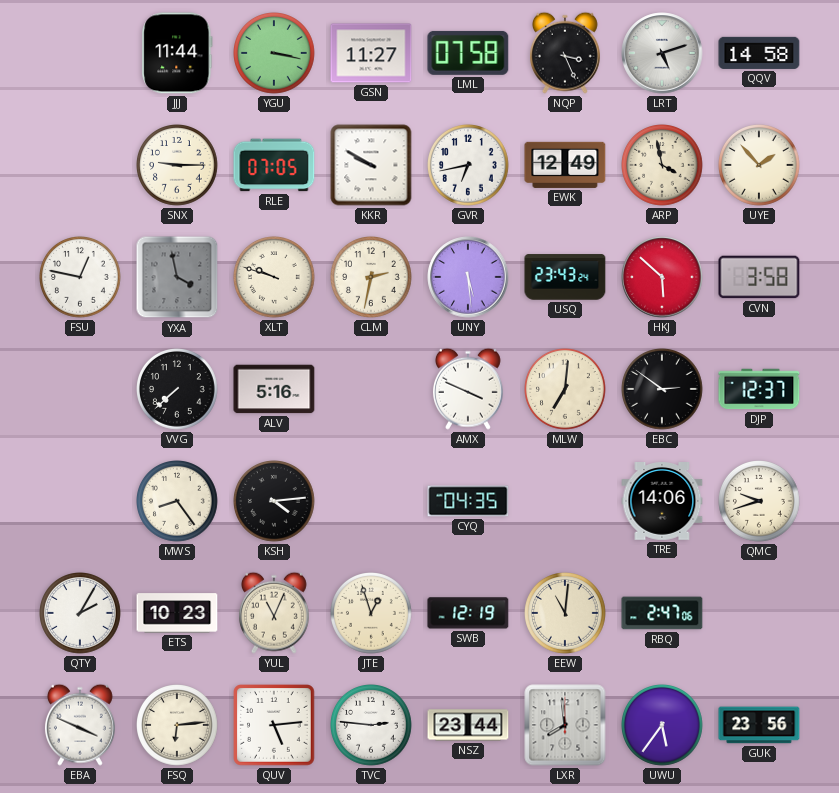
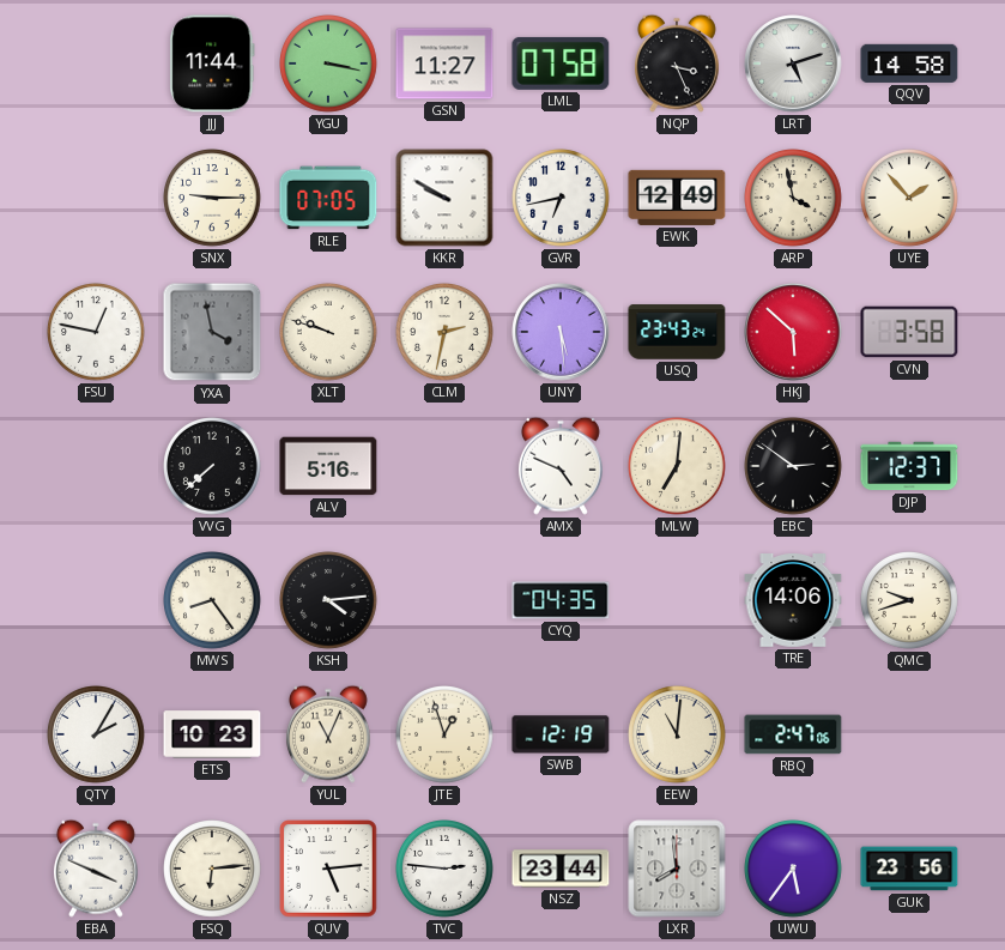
AMX: 3:49 -> 4:49
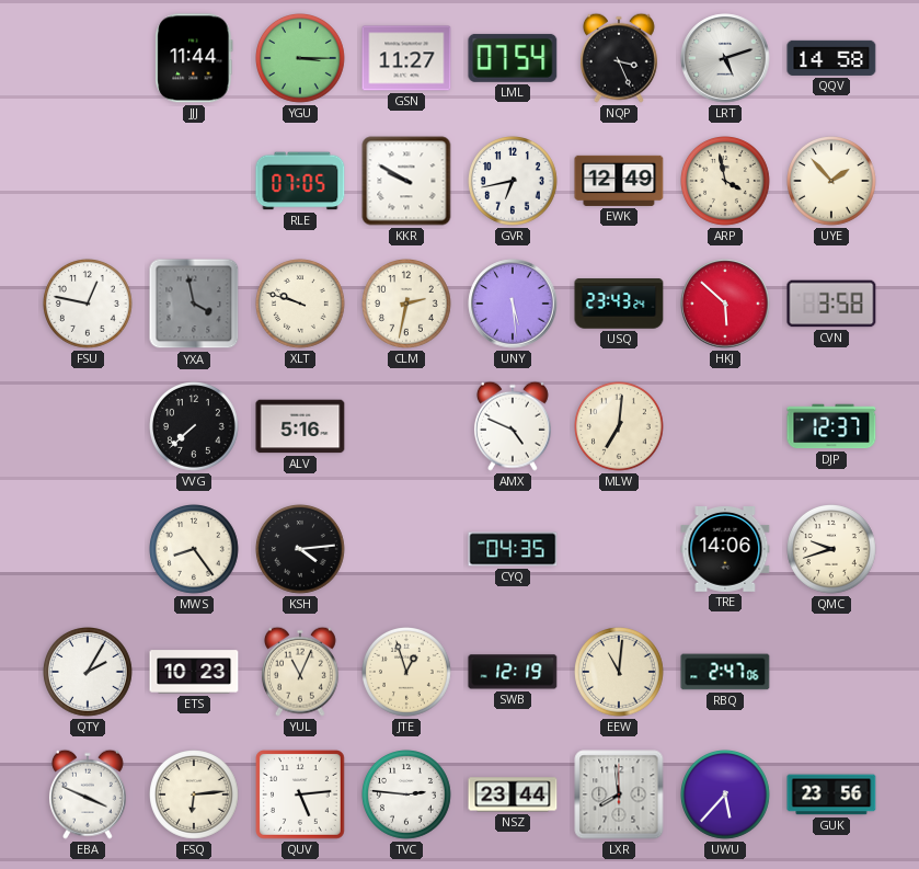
YGU: 3:17 -> 3:15
LML: 07:58 -> 07:54
SNX: 9:15 -> none
EBC: 2:51 -> none
UWU: 5:36 -> 5:37
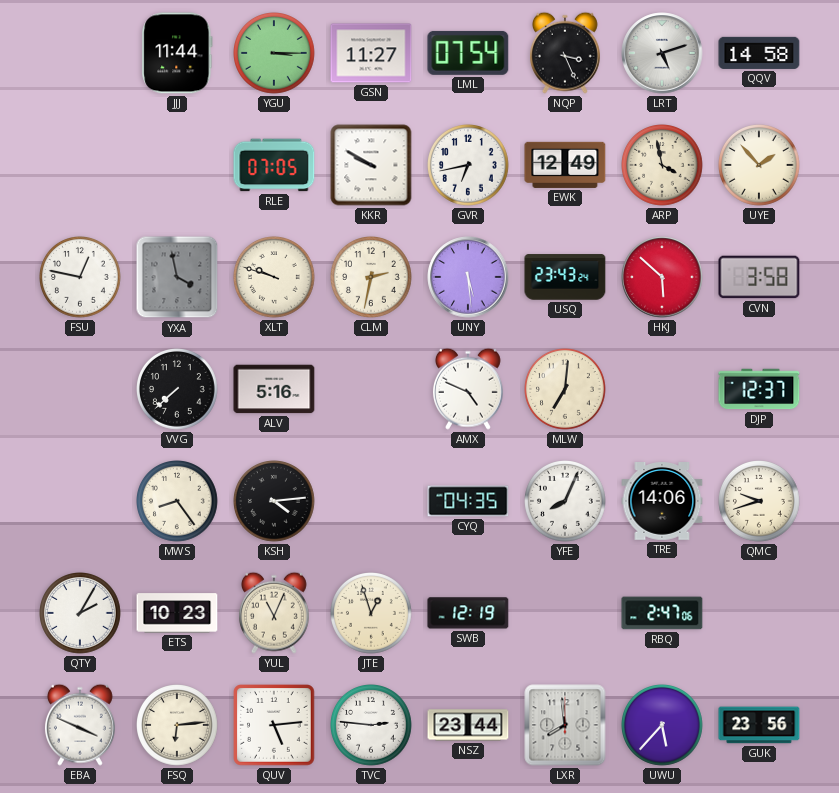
YFE: none -> 8:04
EEW: 11:01 -> none
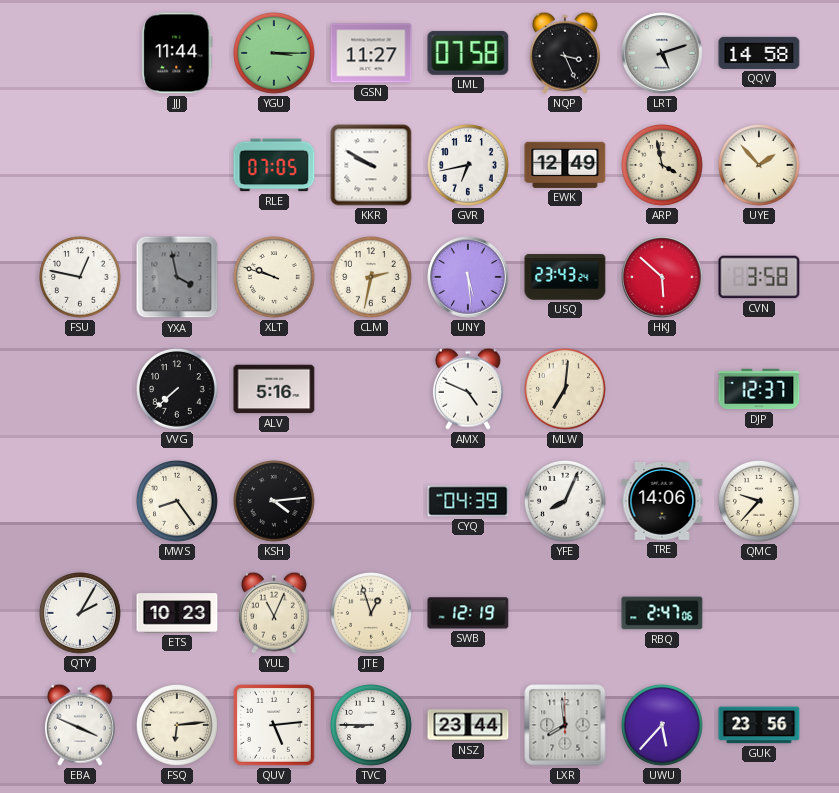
LML: 07:54 -> 07:58
CYQ: 04:35 -> 04:39
QMC: 9:42 -> 9:37
TVC: 2:46 -> 8:45
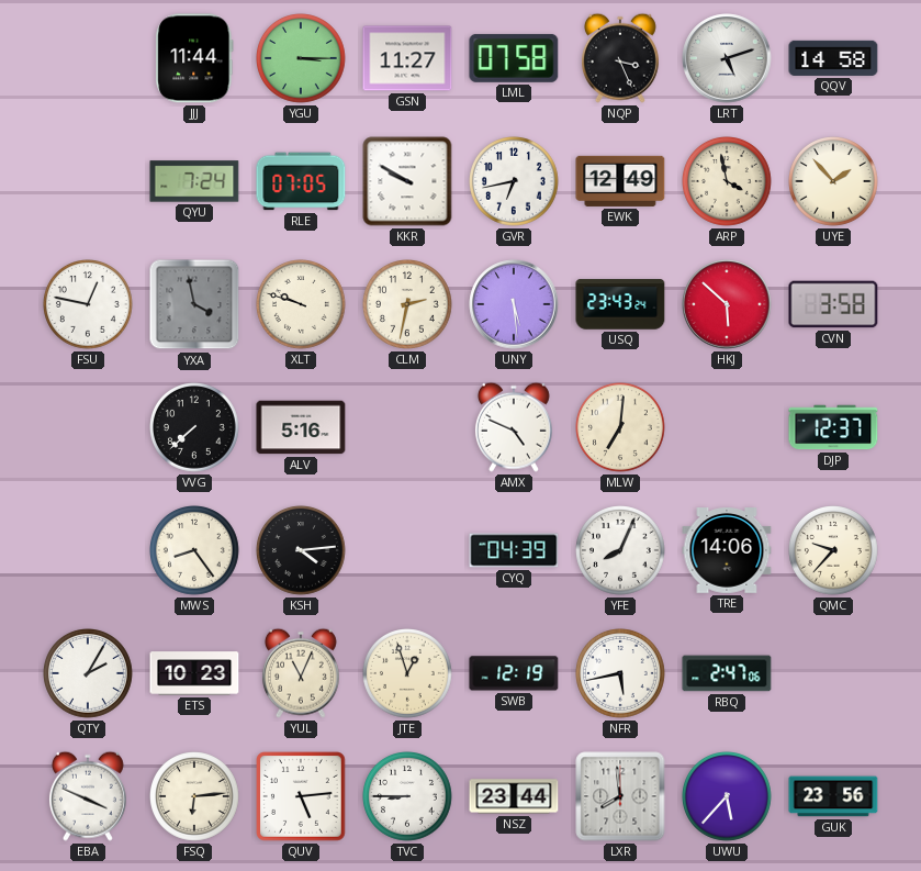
QYU: none -> 7:24
NFR: none -> 5:43
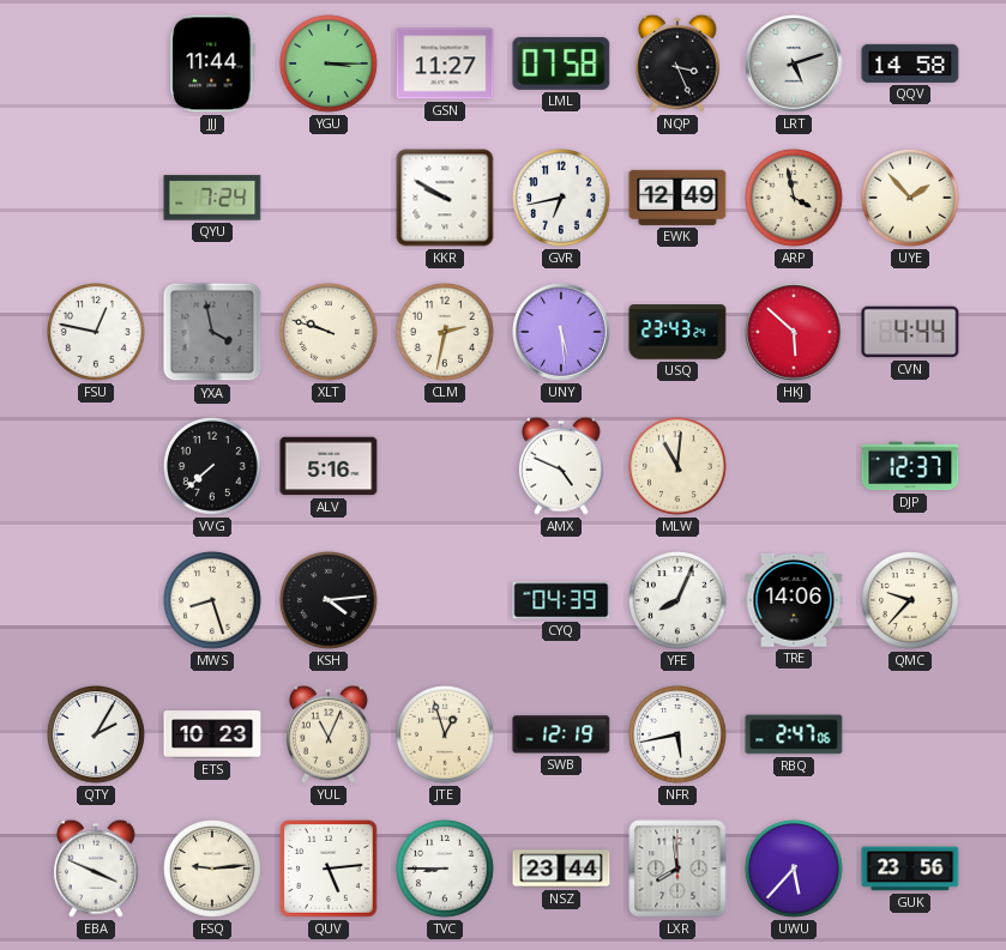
RLE: 07:05 -> none
CVN: 3:58 -> 4:44
MLW: 7:01 -> 11:01
MWS: 8:24 -> 8:27
FSQ: 6:14 -> 9:14
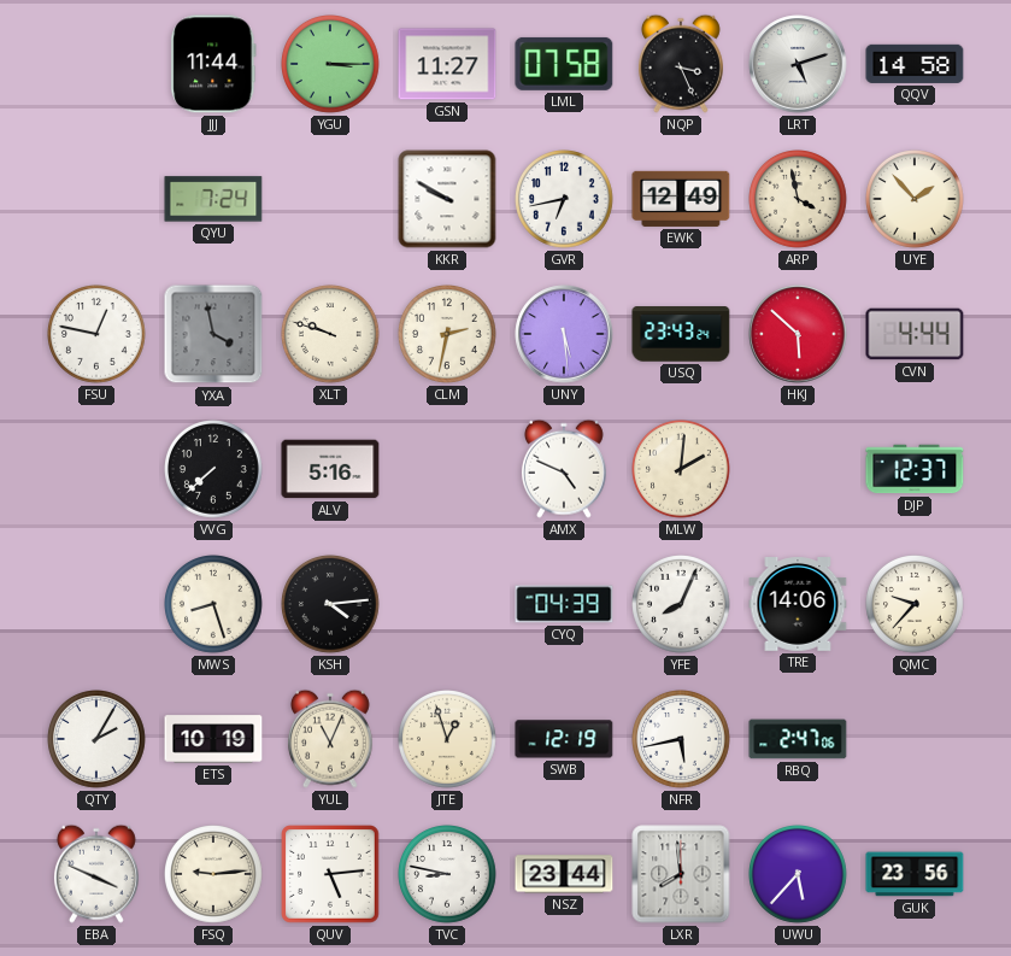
MLW: 11:01 -> 2:01
ETS: 10:23 -> 10:19
TVC: 8:45 -> 8:47
